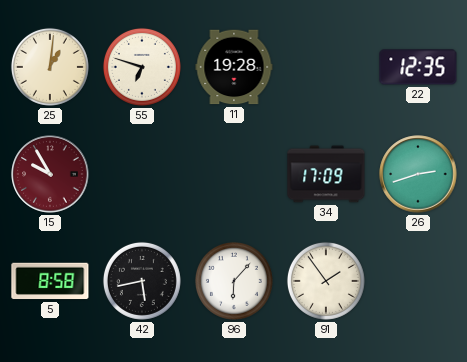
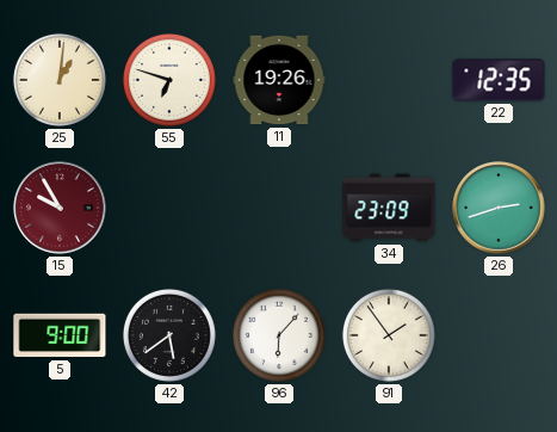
11: 19:28 -> 19:26
34: 17:09 -> 23:09
5: 8:58 -> 9:00
42: 5:43 -> 5:39
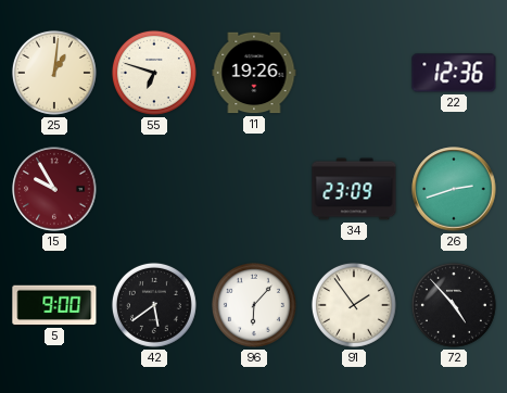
22: 12:35 -> 12:36
72: none -> 4:53
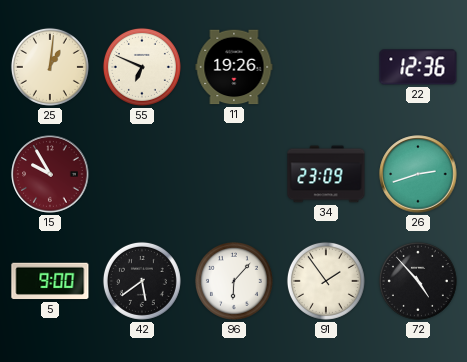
55: 6:48 -> 6:49
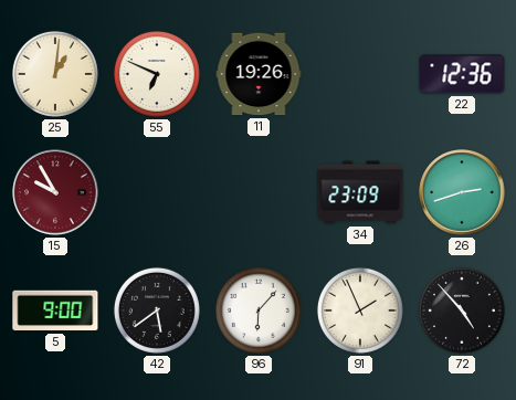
91: 1:54 -> 1:56
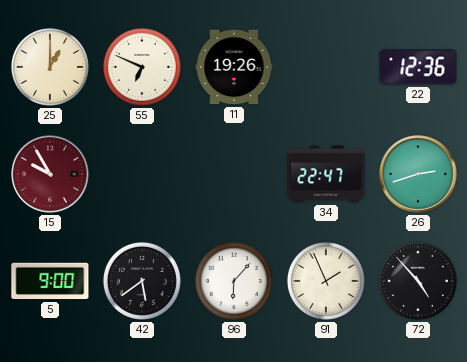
25: 1:01 -> 1:00
34: 23:09 -> 22:47
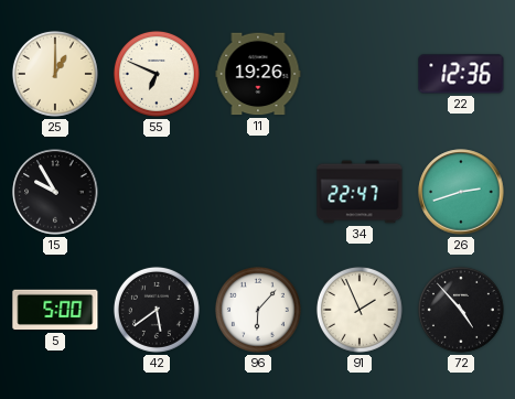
15 dial: burgundy -> black
5: 9:00 -> 5:00
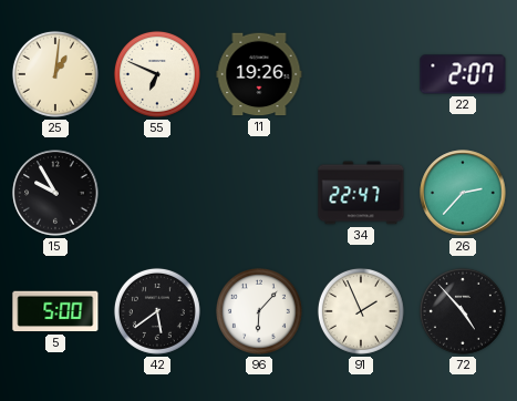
25: 1:00 -> 1:01
22: 12:36 -> 2:07
26: 2:42 -> 2:37
